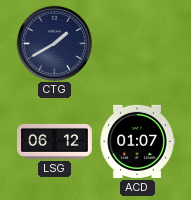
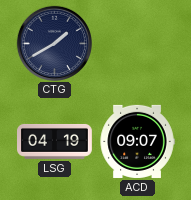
LSG: 06:12 -> 04:19
ACD: 01:07 -> 09:07
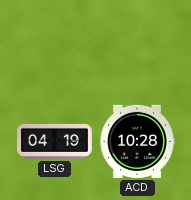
CTG: 1:40 -> none
ACD: 09:07 -> 10:28
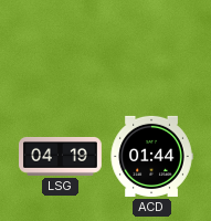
ACD: 10:28 -> 01:44
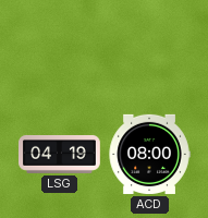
ACD: 01:44 -> 08:00
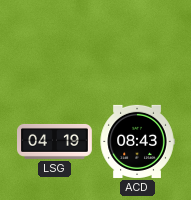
ACD: 08:00 -> 08:43
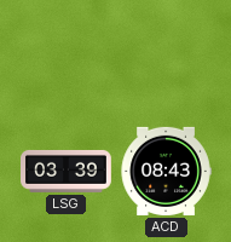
LSG: 04:19 -> 03:39
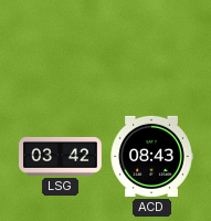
LSG: 03:39 -> 03:42
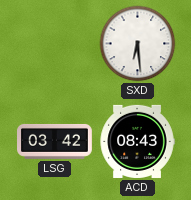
SXD: none -> 6:29
